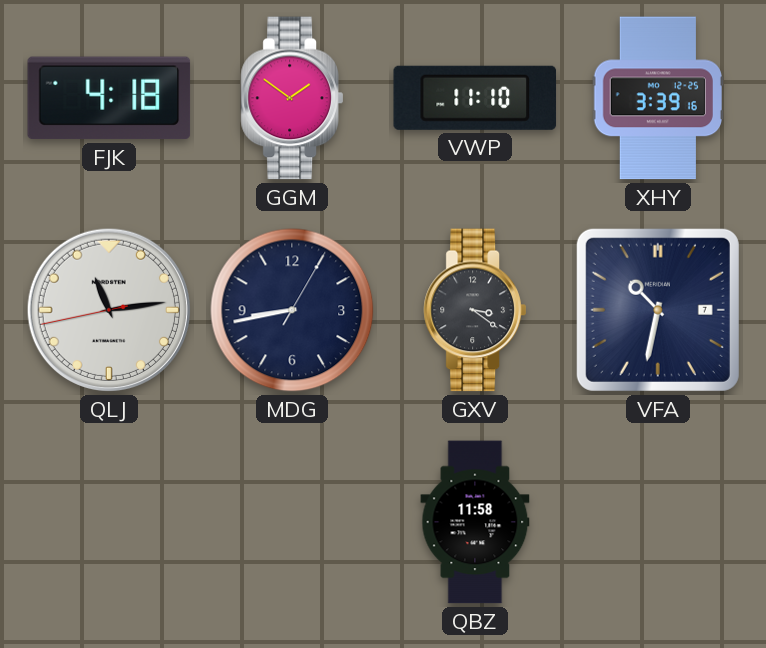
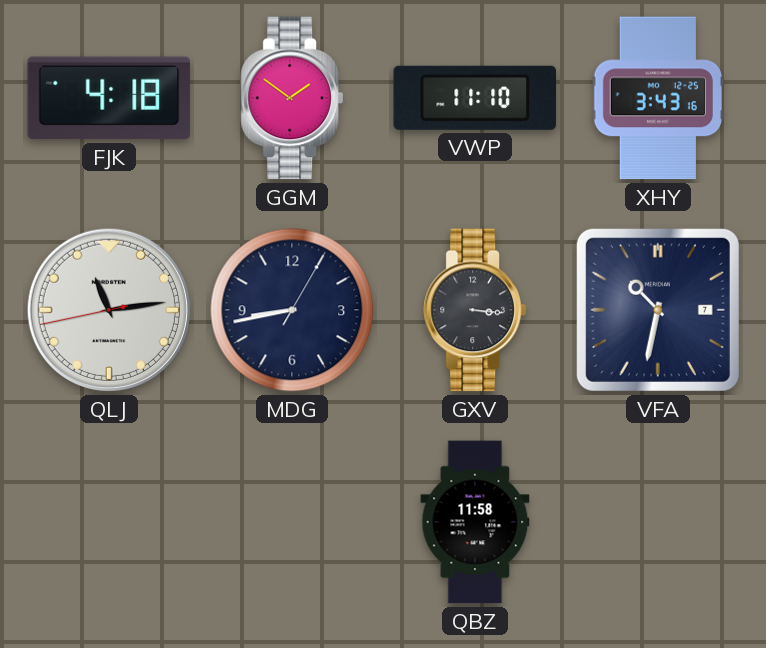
XHY: 3:39 -> 3:43
GXV: 3:21 -> 3:16
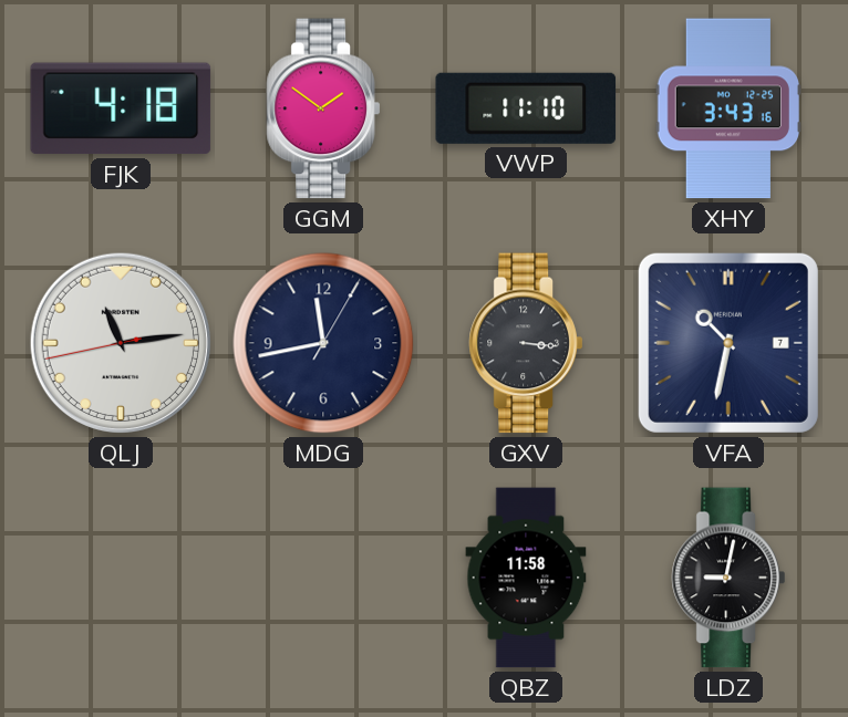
MDG: 8:43 -> 11:43
LDZ: none -> 9:02
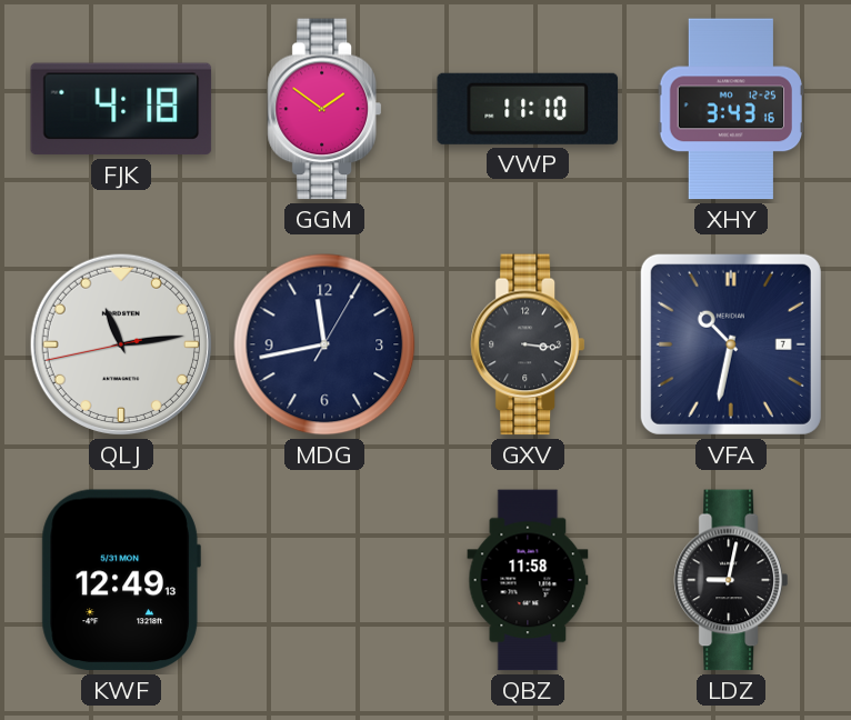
KWF: none -> 12:49
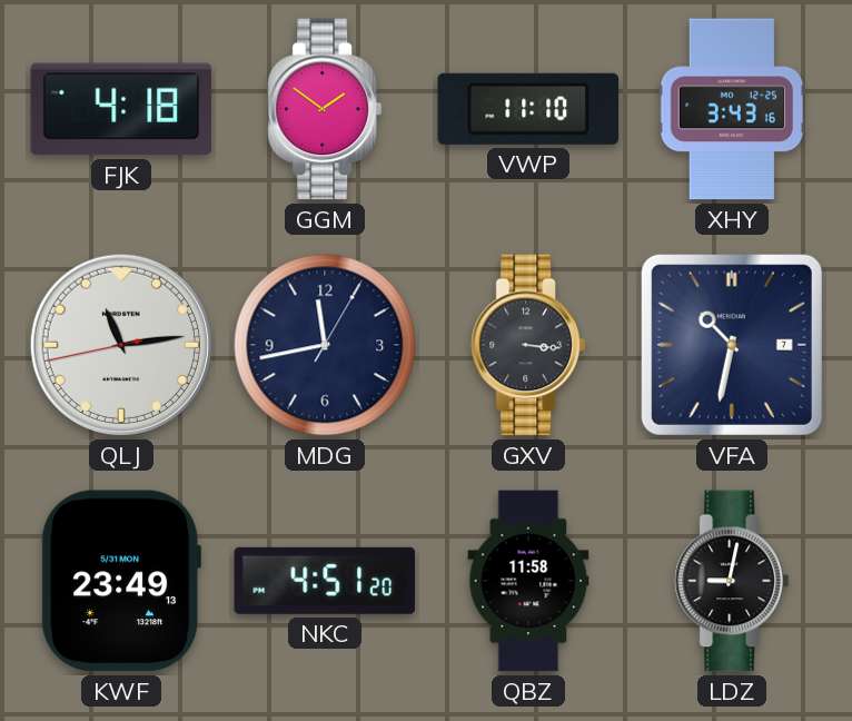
KWF: 12:49 -> 23:49
NKC: none -> 4:51
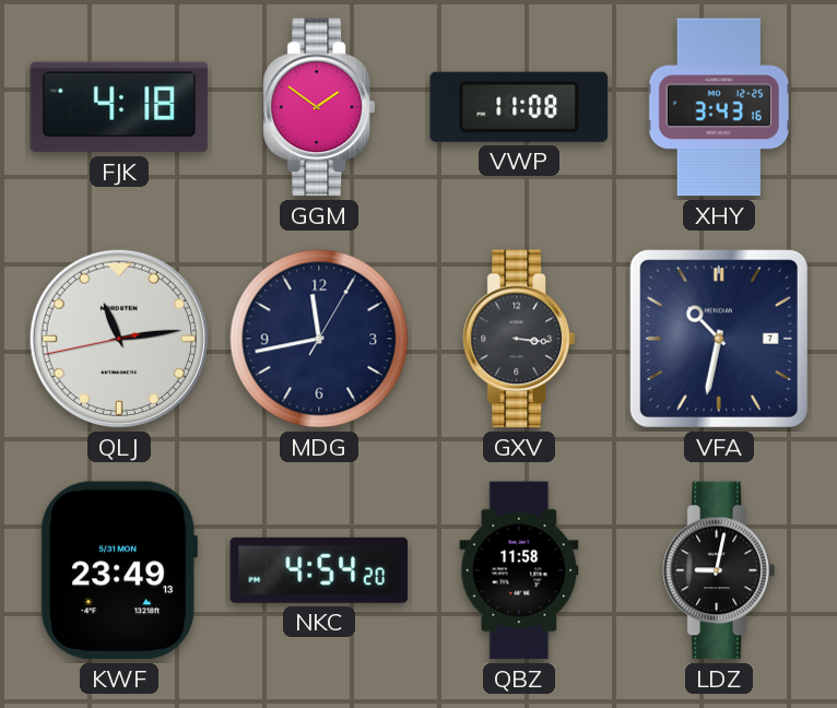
VWP: 11:10 -> 11:08
NKC: 4:51 -> 4:54
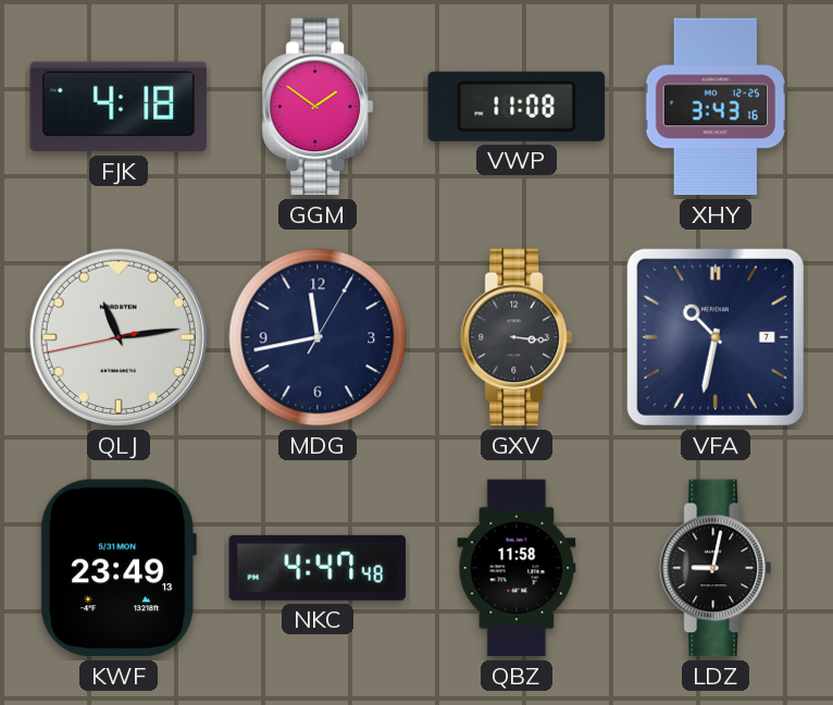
NKC: 4:54 -> 4:47
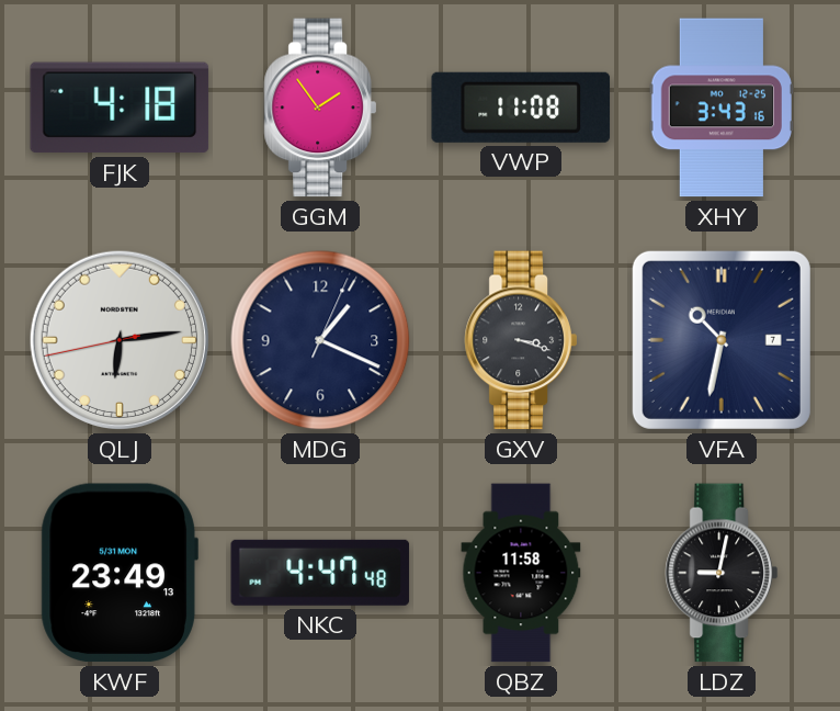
GGM: 1:51 -> 1:54
QLJ: 11:13 -> 6:13
MDG: 11:43 -> 1:19
GXV: 3:16 -> 3:18
